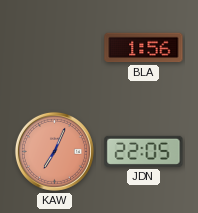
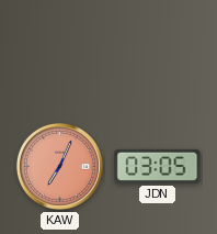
BLA: 1:56 -> none
JDN: 22:05 -> 03:05
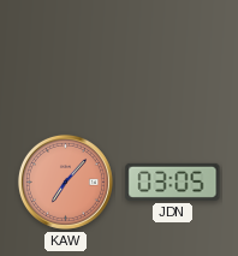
KAW: 7:04 -> 7:07
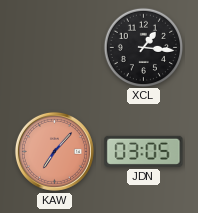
XCL: none -> 1:16
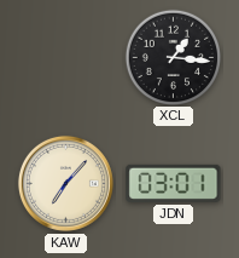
KAW dial: salmon -> cream
JDN: 03:05 -> 03:01
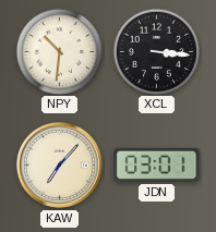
NPY: none -> 10:31
XCL: 1:16 -> 3:16
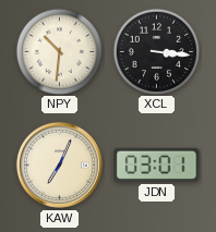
KAW: 7:07 -> 7:04
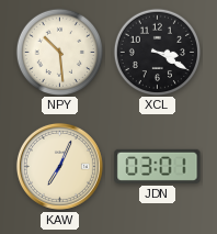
NPY: 10:31 -> 10:29
XCL: 3:16 -> 3:20
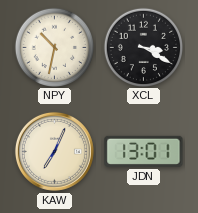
NPY: 10:29 -> 10:32
JDN: 03:01 -> 13:01
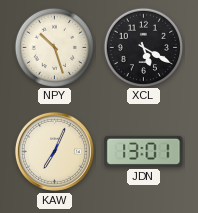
NPY: 10:32 -> 10:27
XCL: 3:20 -> 5:20
